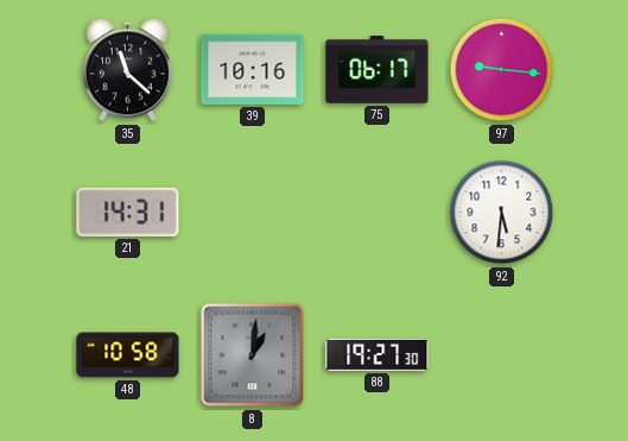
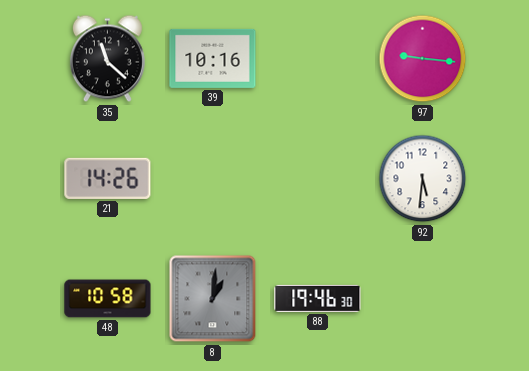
75: 06:17 -> none
21: 14:31 -> 14:26
88: 19:27 -> 19:46
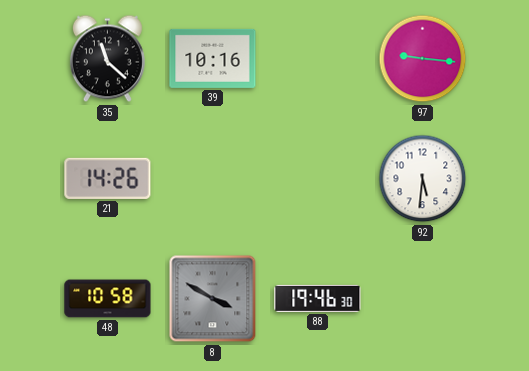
8: 1:01 -> 3:50
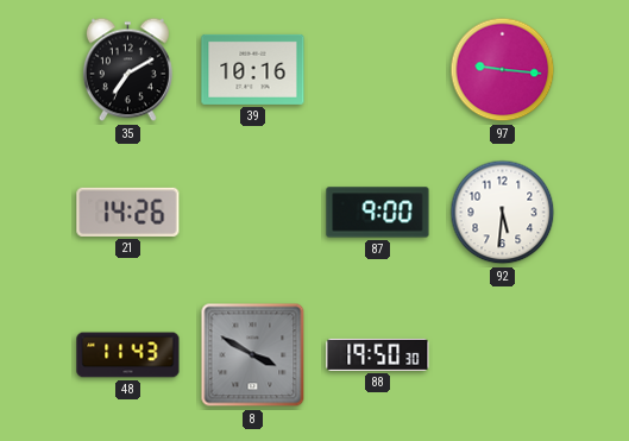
35: 11:22 -> 7:10
87: none -> 9:00
48: 10:58 -> 11:43
88: 19:46 -> 19:50
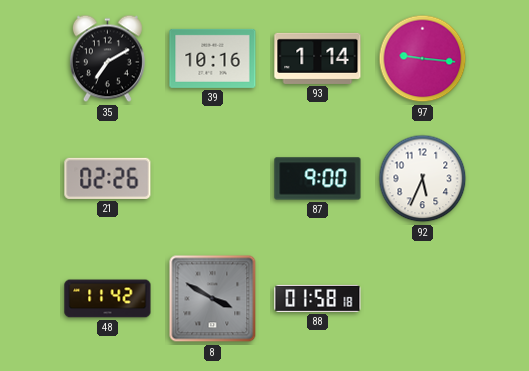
93: none -> 1:14
21: 14:26 -> 02:26
92: 5:31 -> 5:34
48: 11:43 -> 11:42
88: 19:50 -> 01:58
